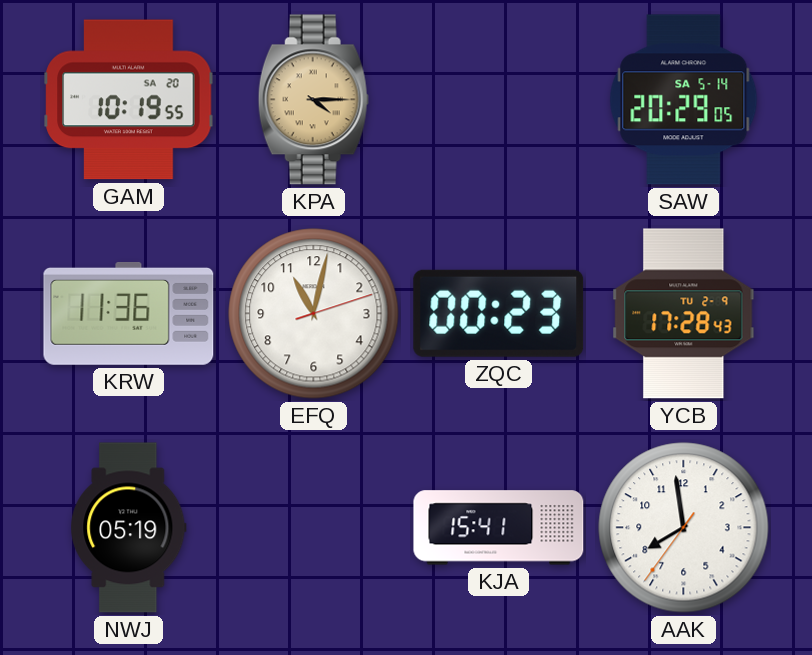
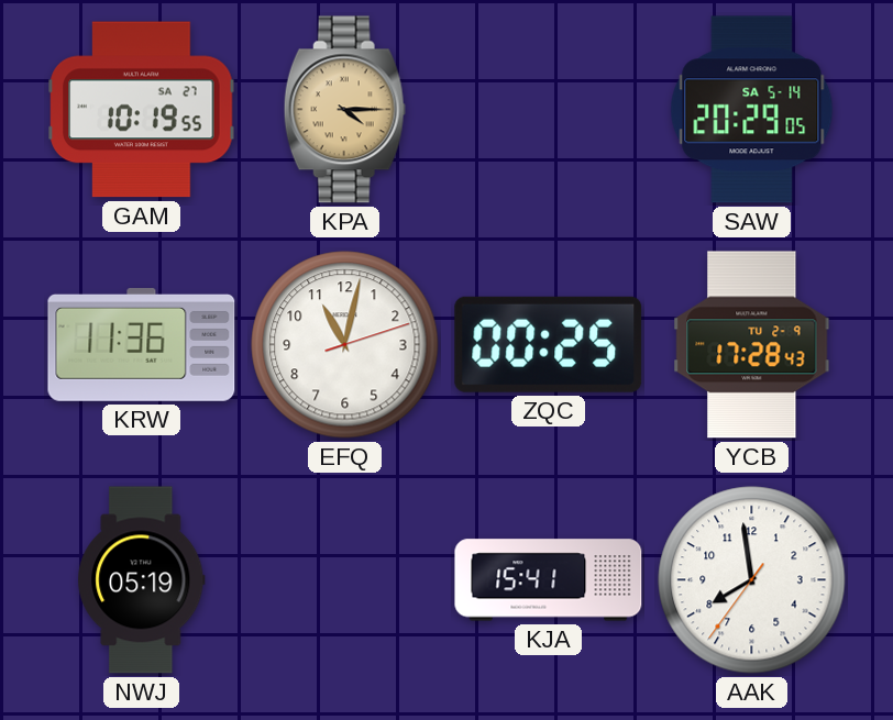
GAM date: SA 20 -> SA 27
ZQC: 00:23 -> 00:25
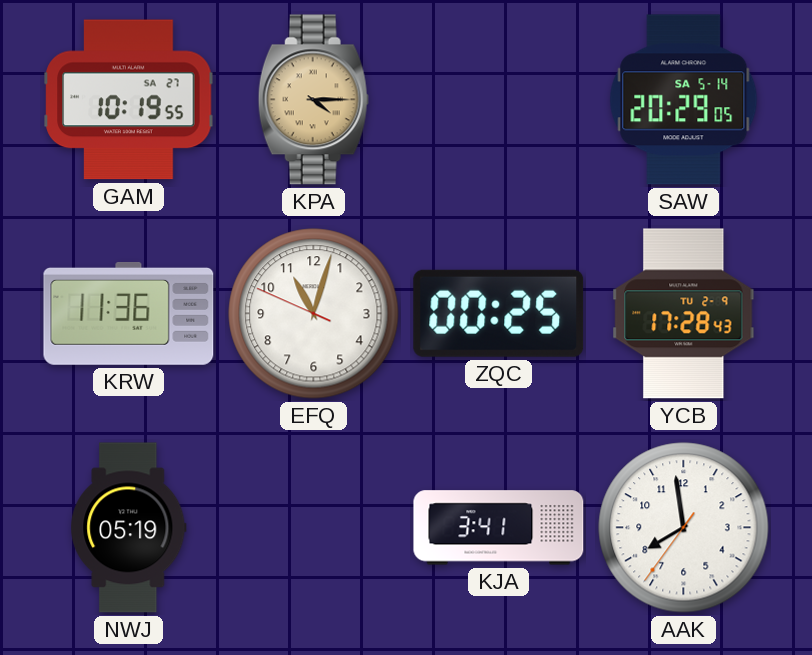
EFQ: 11:02:12 -> 11:02:49
KJA: 15:41 -> 3:41
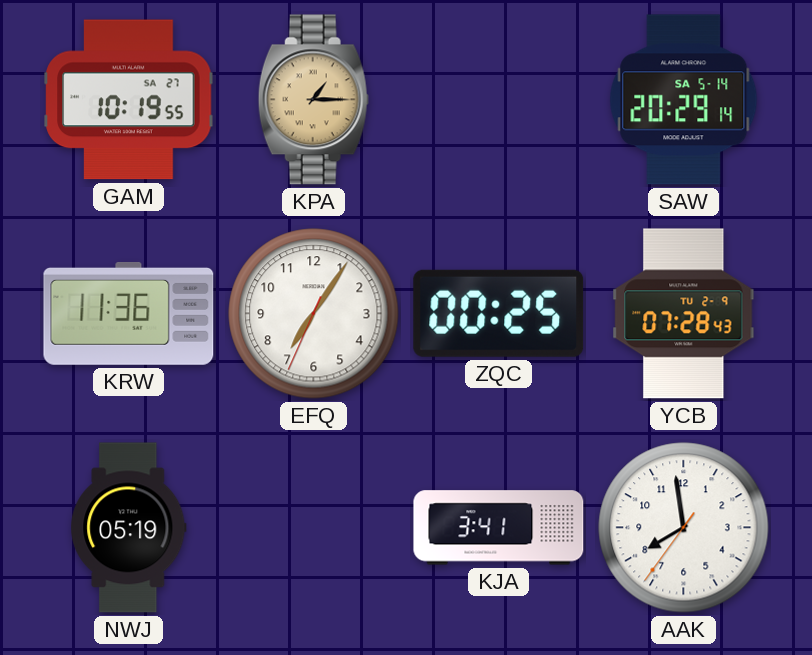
KPA: 4:15 -> 1:15
SAW: 20:29:05 -> 20:29:14
EFQ: 11:02 -> 7:05
YCB: 17:28 -> 07:28
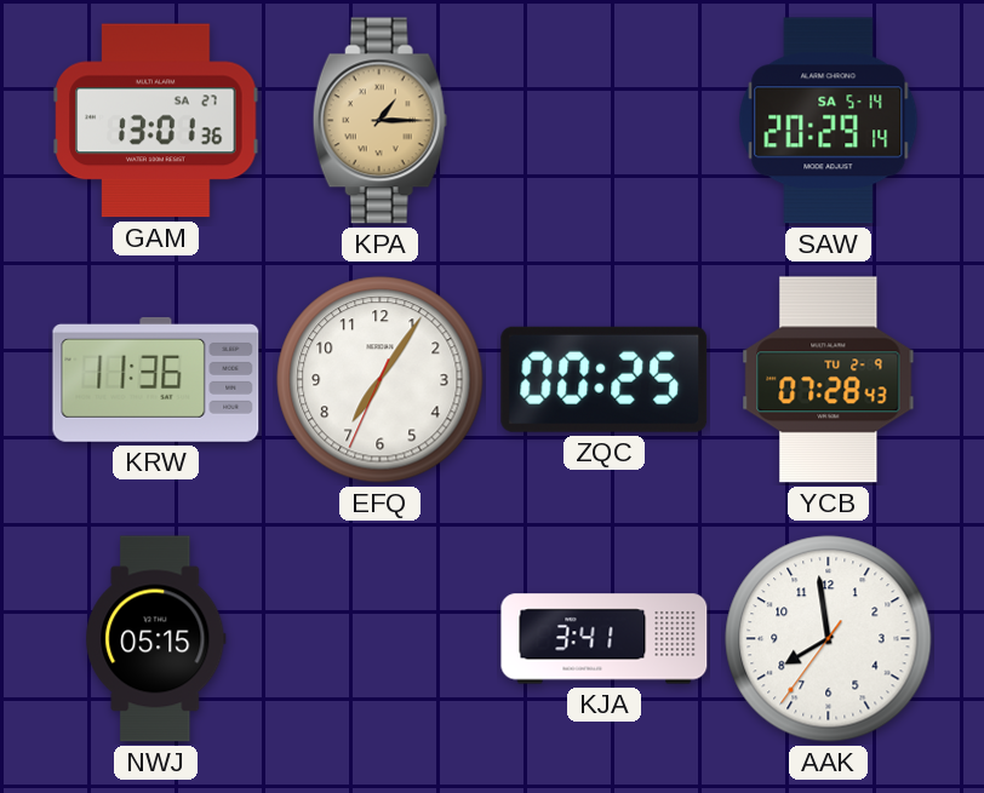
GAM: 10:19 -> 13:01
NWJ: 05:19 -> 05:15
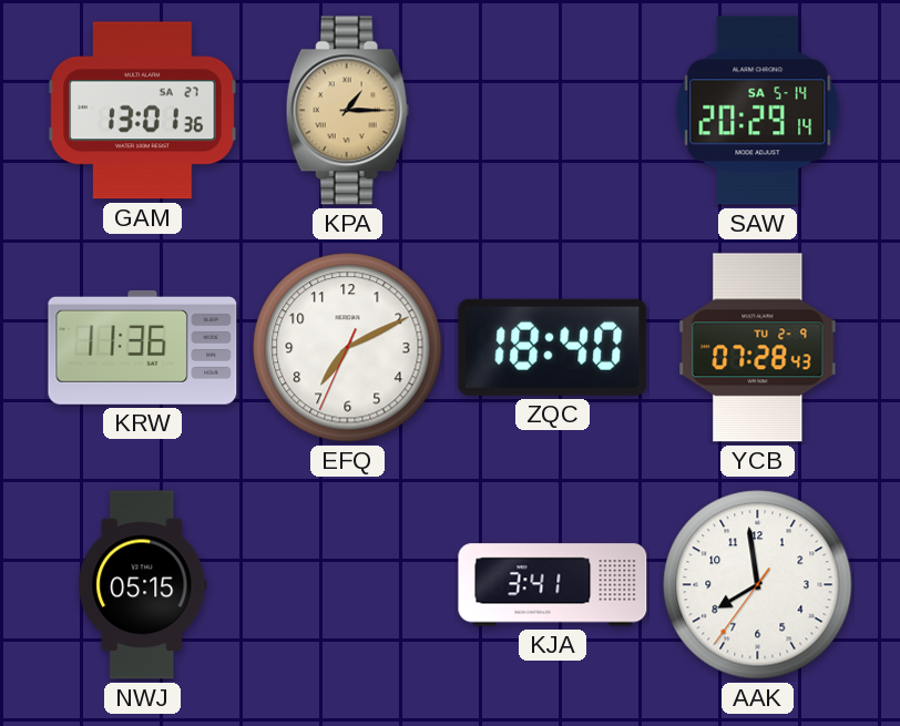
EFQ: 7:05 -> 7:10
ZQC: 00:25 -> 18:40
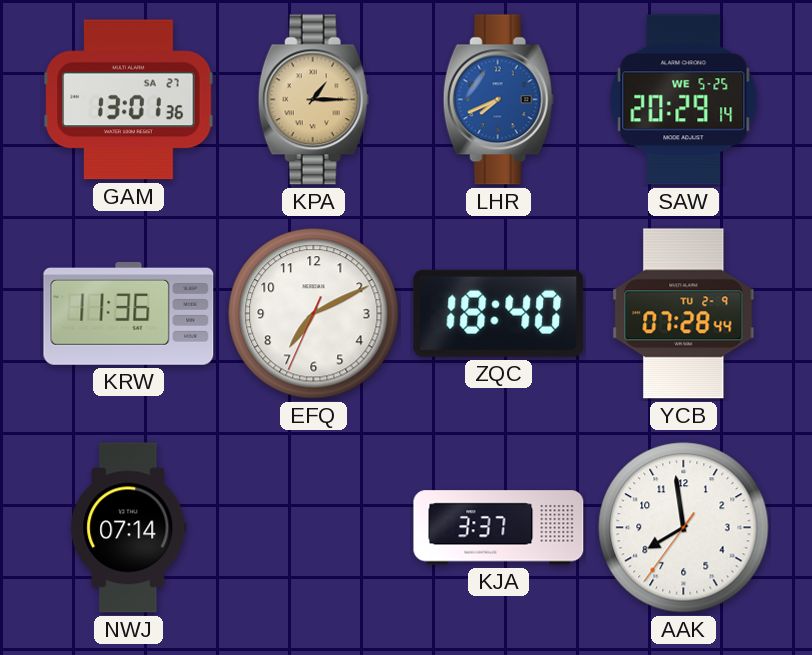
LHR: none -> 7:41
SAW date: SA 5-14 -> WE 5-25
YCB: 07:28:43 -> 07:28:44
NWJ: 05:15 -> 07:14
KJA: 3:41 -> 3:37
